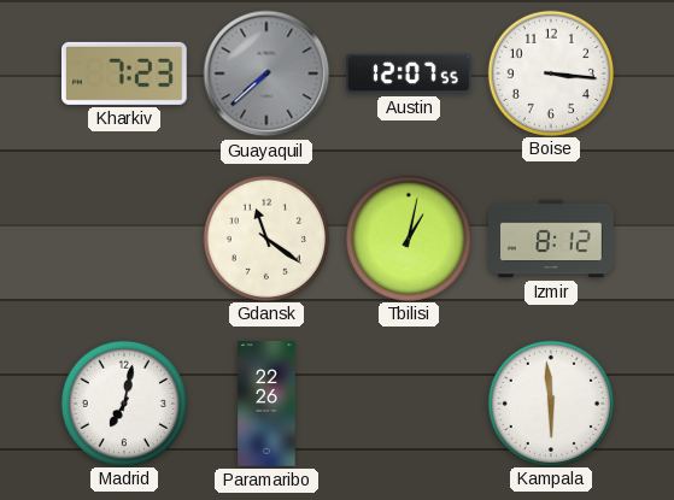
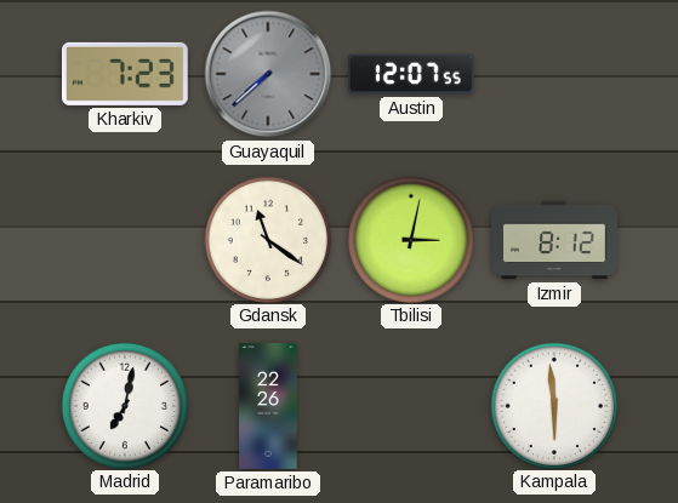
Boise: 3:16 -> none
Tbilisi: 1:02 -> 3:02
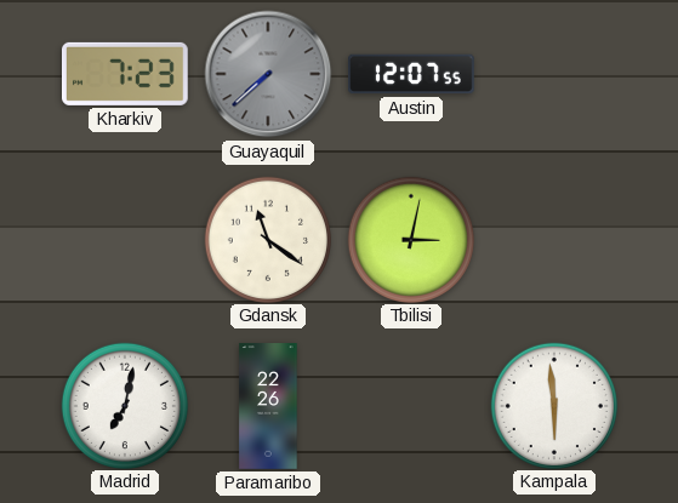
Izmir: 8:12 -> none
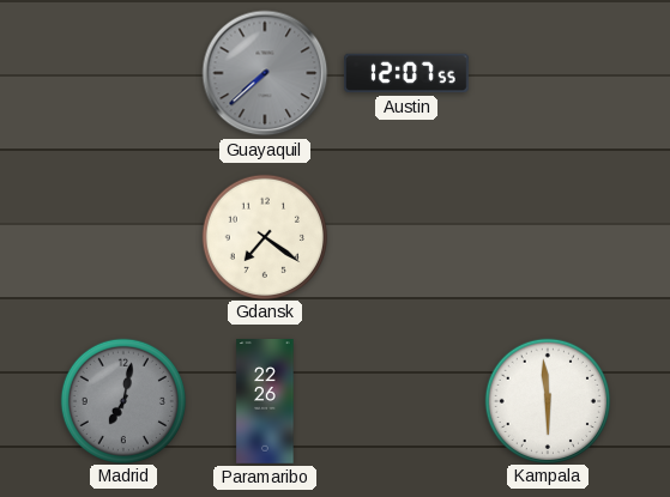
Kharkiv: 7:23 -> none
Gdansk: 11:21 -> 7:21
Tbilisi: 3:02 -> none
Madrid dial: white -> grey
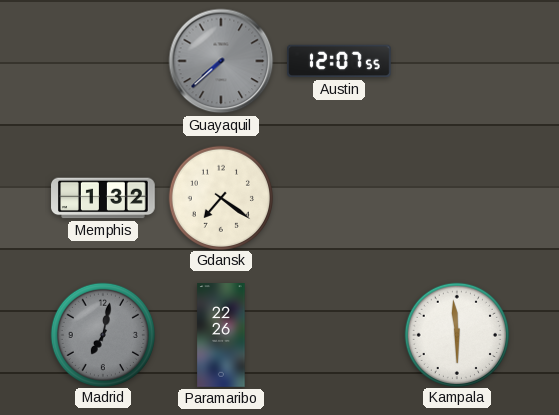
Memphis: none -> 1:32
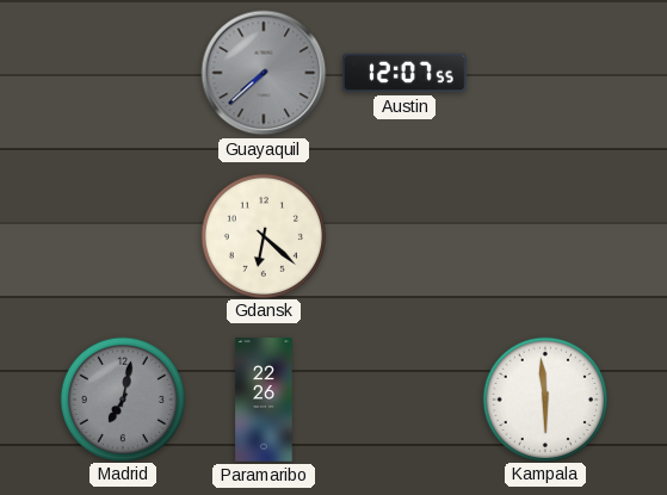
Memphis: 1:32 -> none
Gdansk: 7:21 -> 6:22
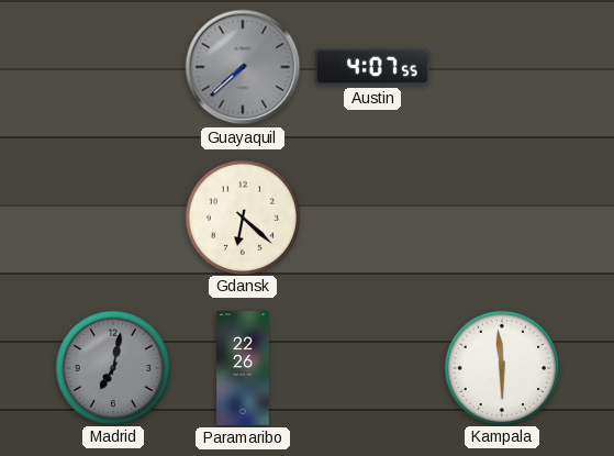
Austin: 12:07 -> 4:07
